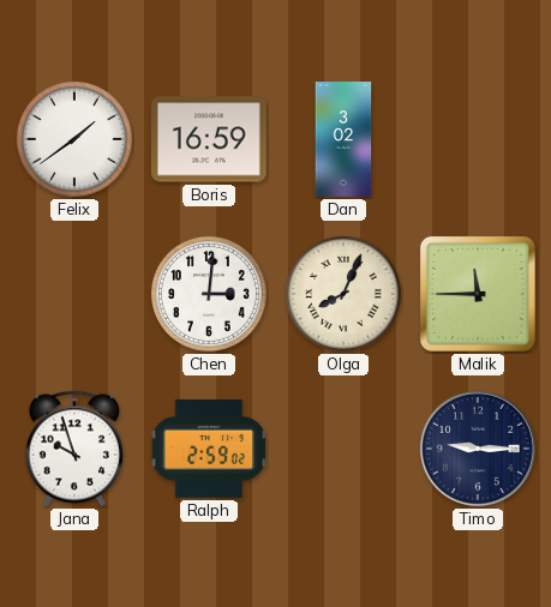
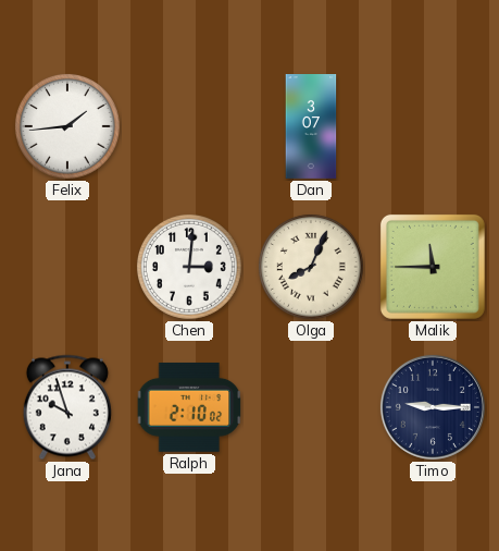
Felix: 1:39 -> 1:44
Boris: 16:59 -> none
Dan: 3:02 -> 3:07
Ralph: 2:59 -> 2:10
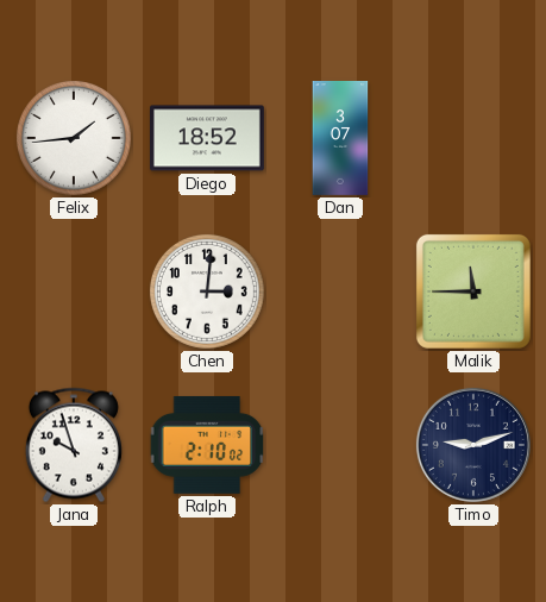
Diego: none -> 18:52
Olga: 8:04 -> none
Timo: 9:15 -> 9:12
